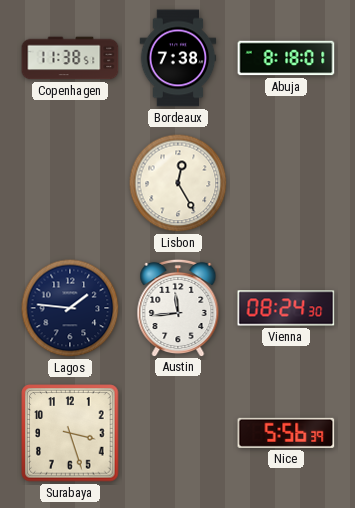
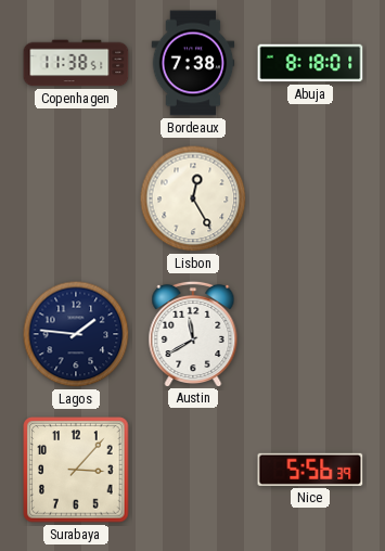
Austin: 11:44 -> 11:40
Vienna: 08:24 -> none
Surabaya: 3:27 -> 3:07
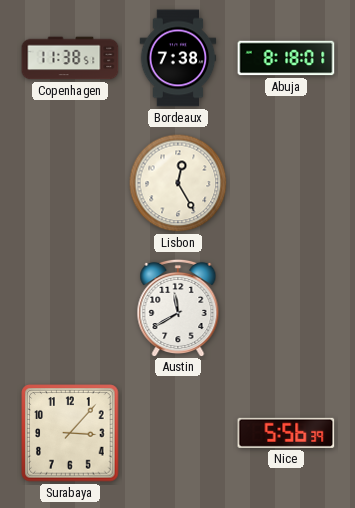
Lagos: 1:46 -> none
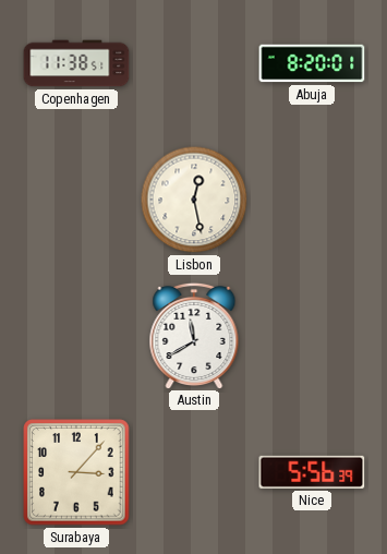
Bordeaux: 7:38 -> none
Abuja: 8:18 -> 8:20
Lisbon: 12:25 -> 12:28
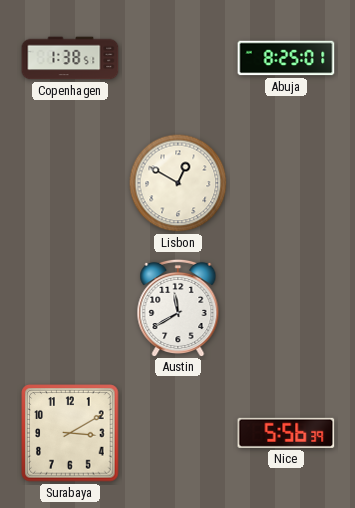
Copenhagen: 11:38 -> 1:38
Abuja: 8:20 -> 8:25
Lisbon: 12:28 -> 12:50
Surabaya: 3:07 -> 3:10
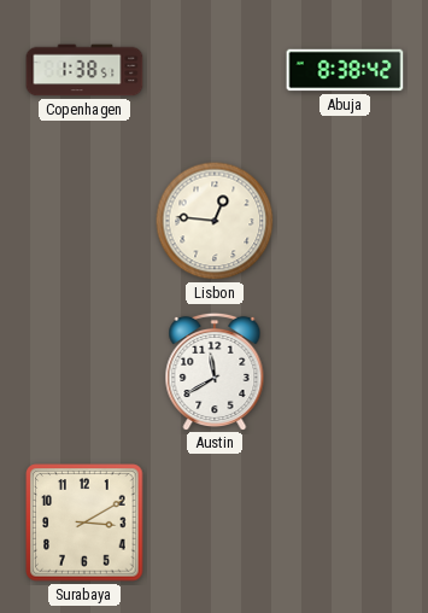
Abuja: 8:25 -> 8:38
Lisbon: 12:50 -> 12:46
Nice: 5:56 -> none
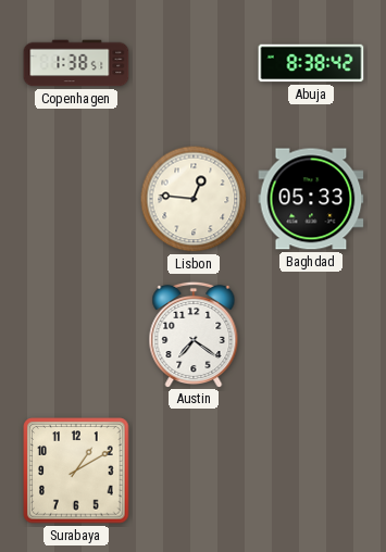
Baghdad: none -> 05:33
Austin: 11:40 -> 7:21
Surabaya: 3:10 -> 1:10
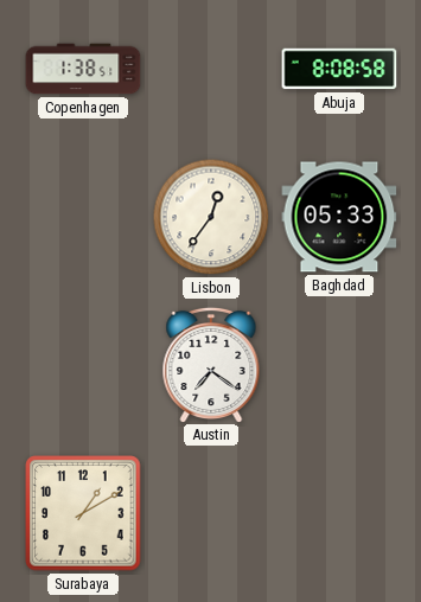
Abuja: 8:38 -> 8:08
Lisbon: 12:46 -> 12:36
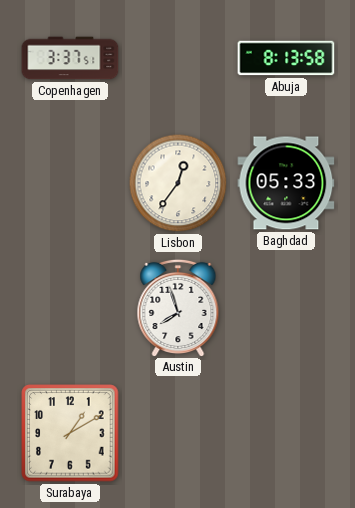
Copenhagen: 1:38 -> 3:37
Abuja: 8:08 -> 8:13
Austin: 7:21 -> 7:57
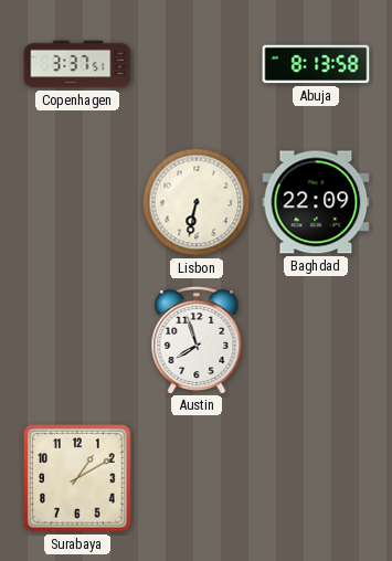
Lisbon: 12:36 -> 6:32
Baghdad: 05:33 -> 22:09
